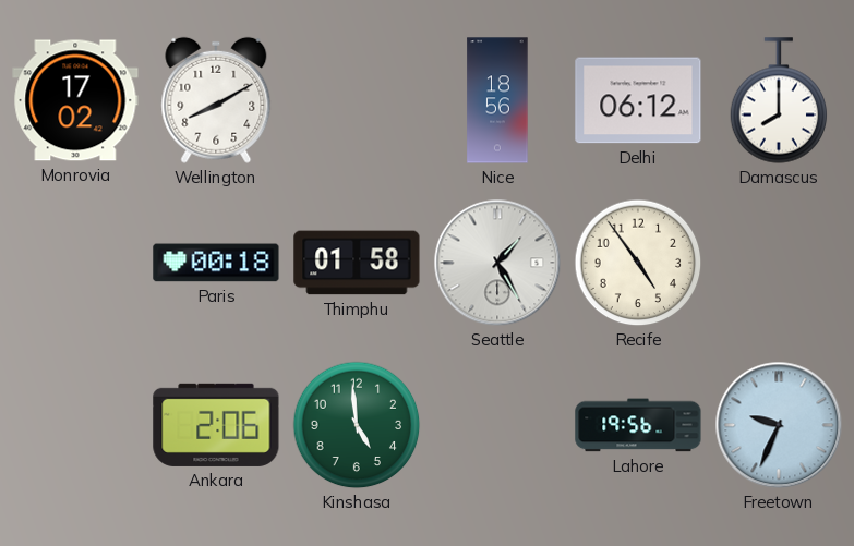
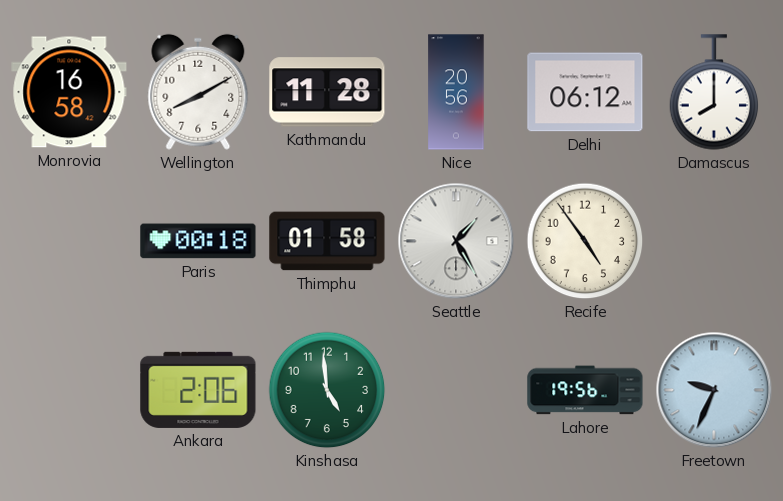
Monrovia: 17:02 -> 16:58
Kathmandu: none -> 11:28
Nice: 18:56 -> 20:56
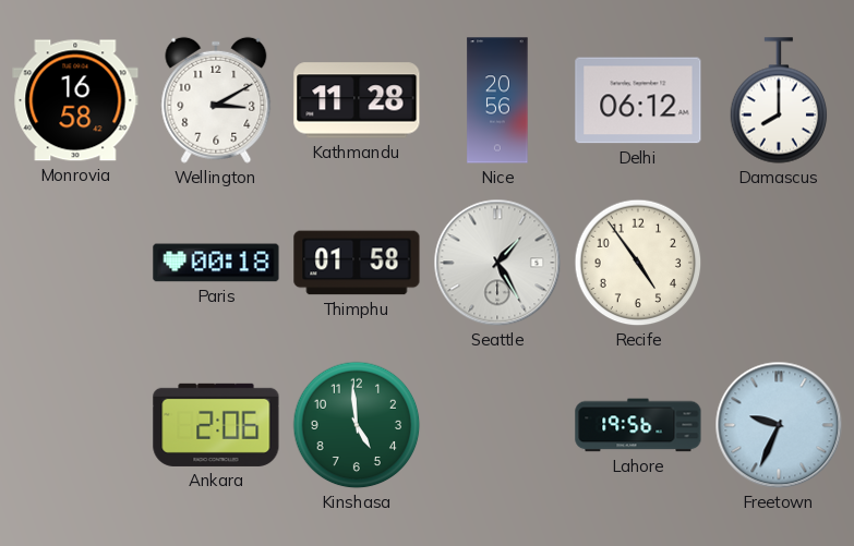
Wellington: 8:10 -> 3:10
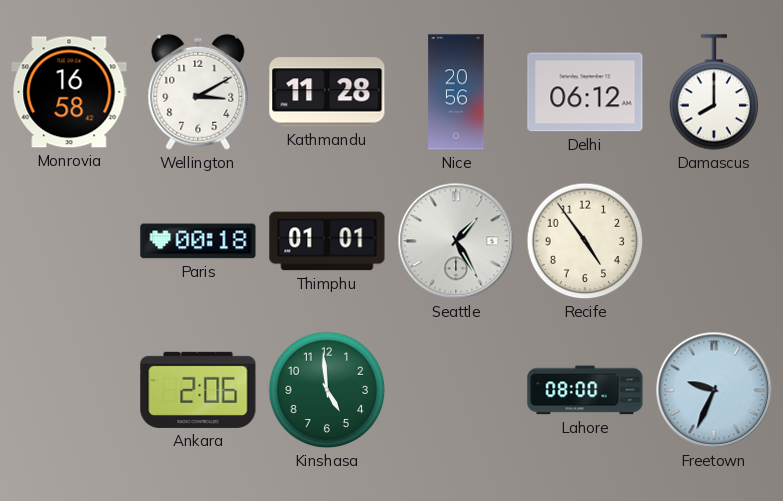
Thimphu: 01:58 -> 01:01
Lahore: 19:56 -> 08:00
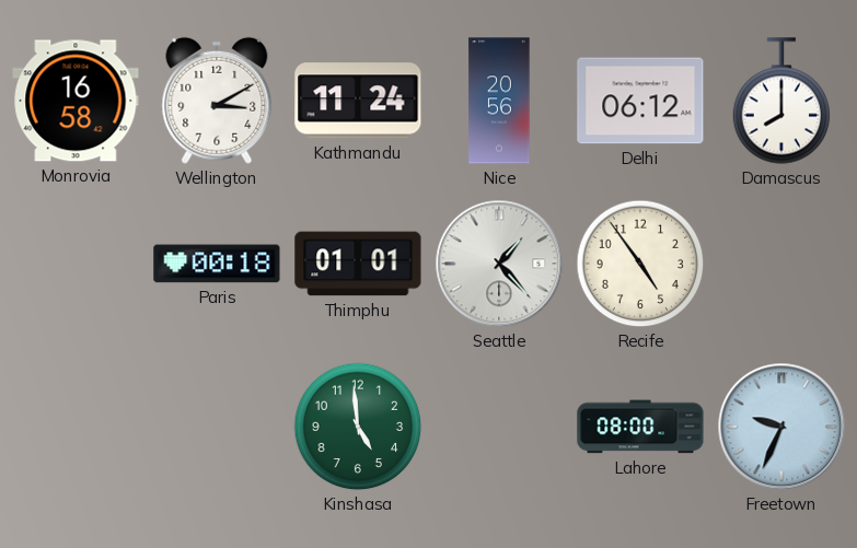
Kathmandu: 11:28 -> 11:24
Seattle: 1:25 -> 1:23
Ankara: 2:06 -> none
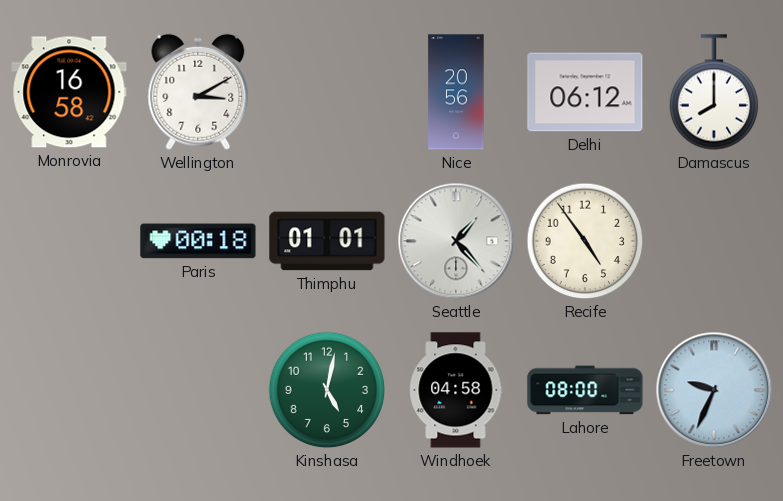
Kathmandu: 11:24 -> none
Kinshasa: 4:59 -> 5:02
Windhoek: none -> 04:58
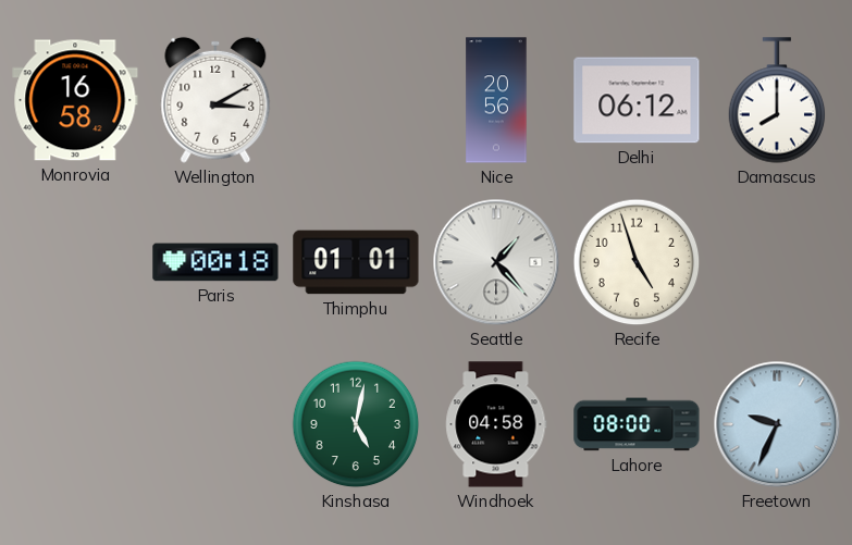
Recife: 4:54 -> 4:57
